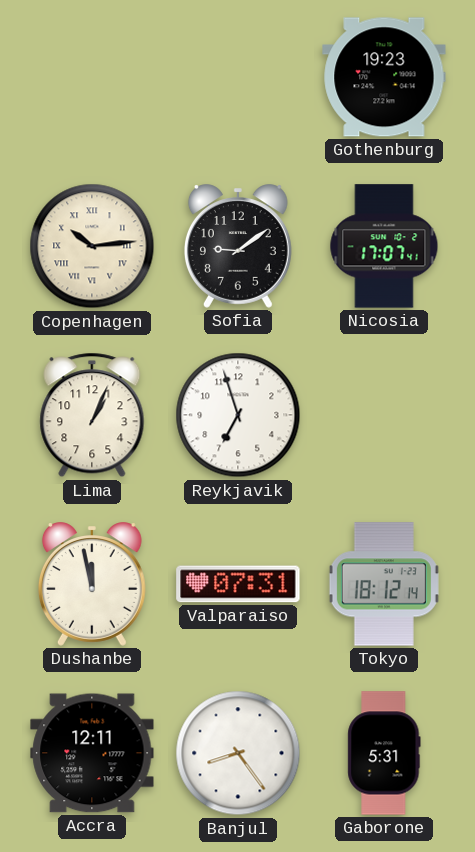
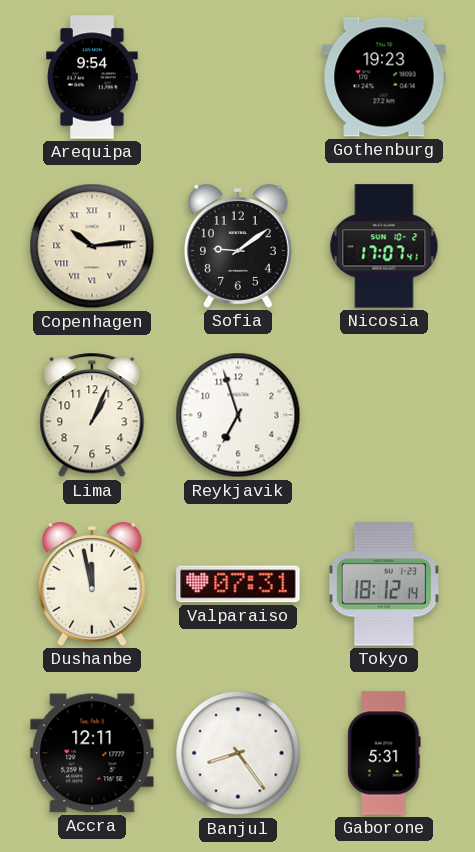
Arequipa: none -> 9:54
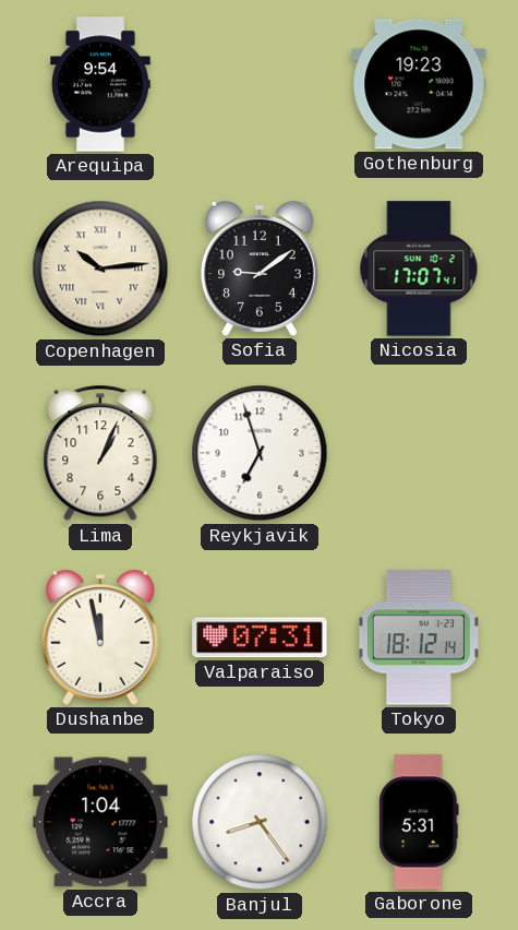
Accra: 12:11 -> 1:04
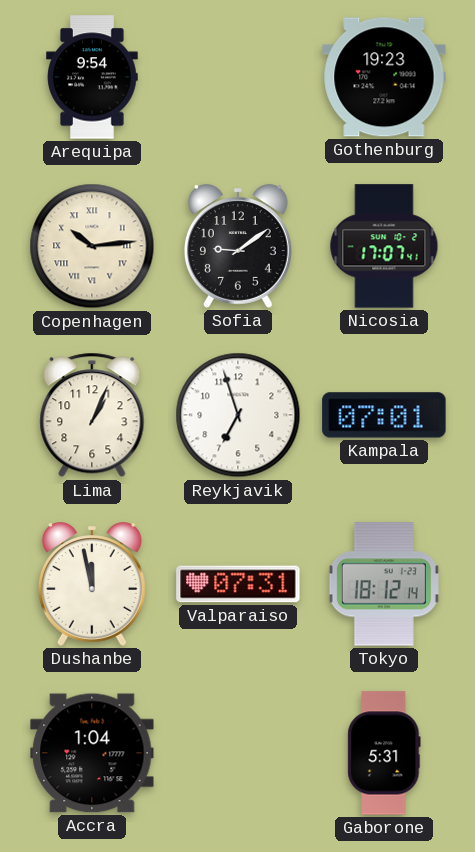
Kampala: none -> 07:01
Banjul: 8:24 -> none
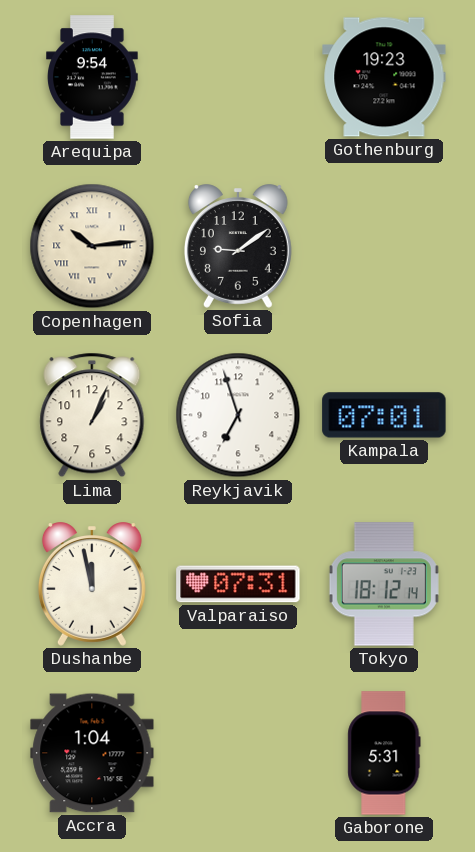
Nicosia: 17:07 -> none
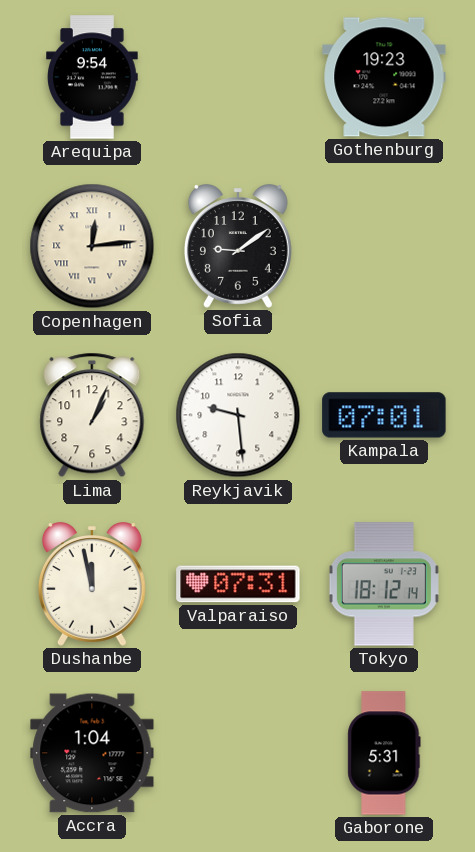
Copenhagen: 10:14 -> 12:14
Reykjavik: 6:57 -> 9:29
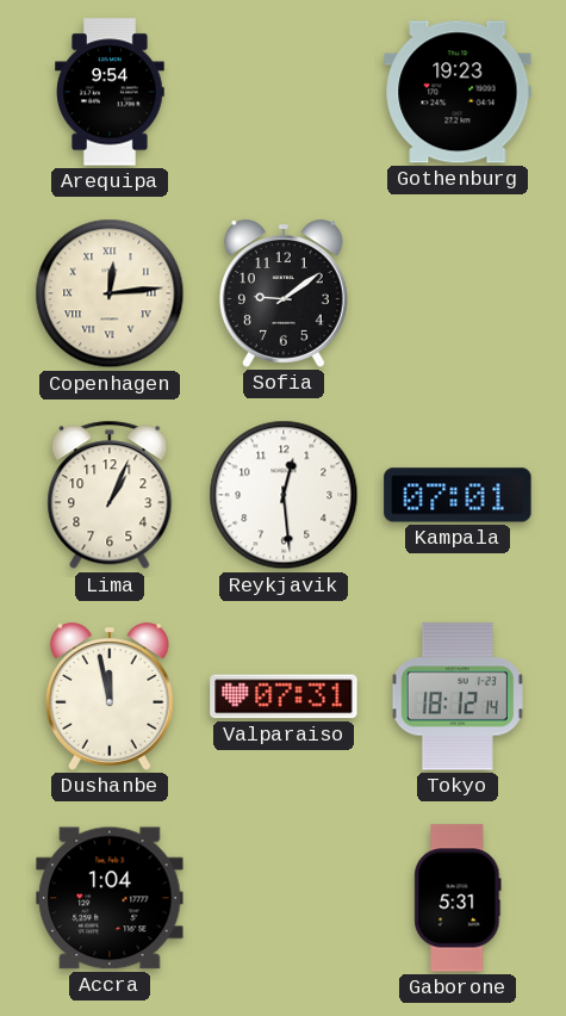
Reykjavik: 9:29 -> 12:29
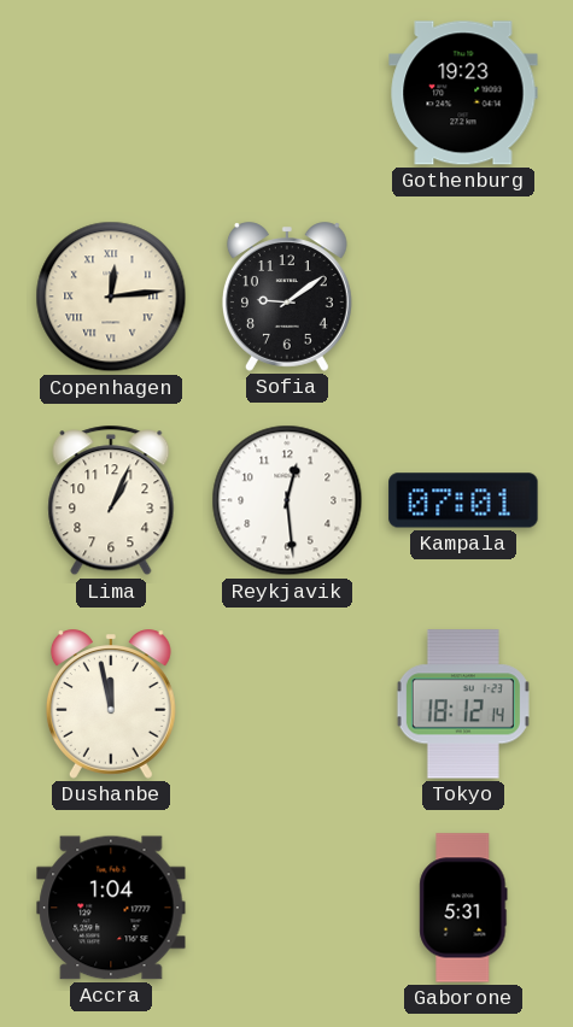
Arequipa: 9:54 -> none
Valparaiso: 07:31 -> none
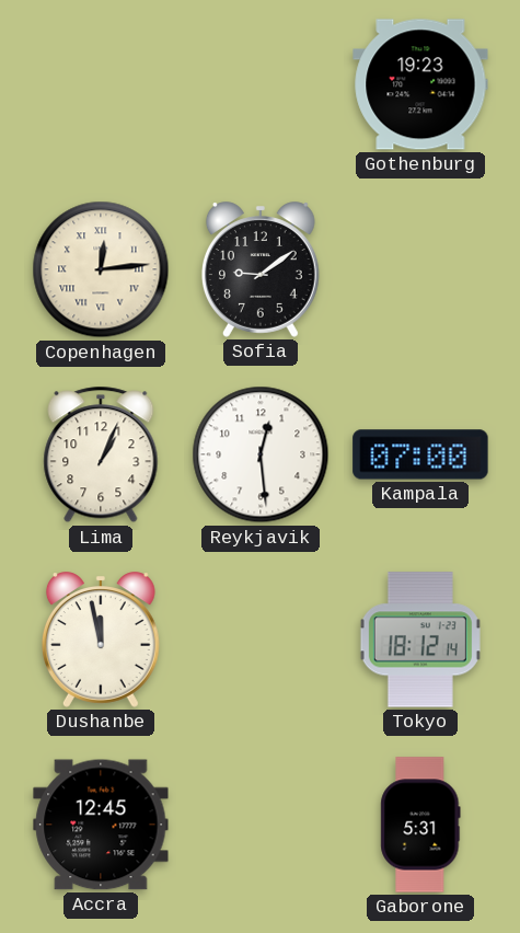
Kampala: 07:01 -> 07:00
Accra: 1:04 -> 12:45
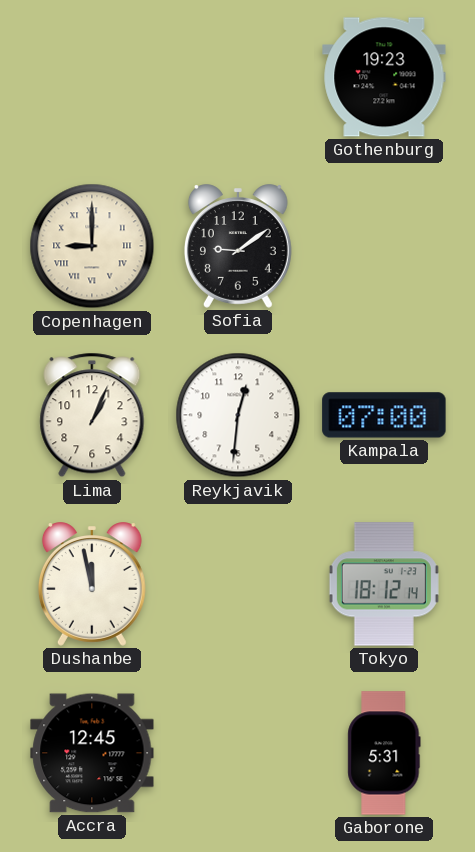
Copenhagen: 12:14 -> 9:00
Reykjavik: 12:29 -> 12:31
